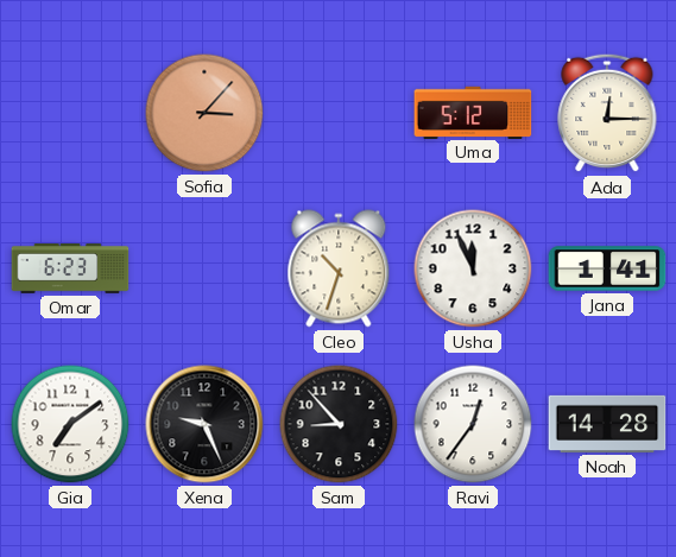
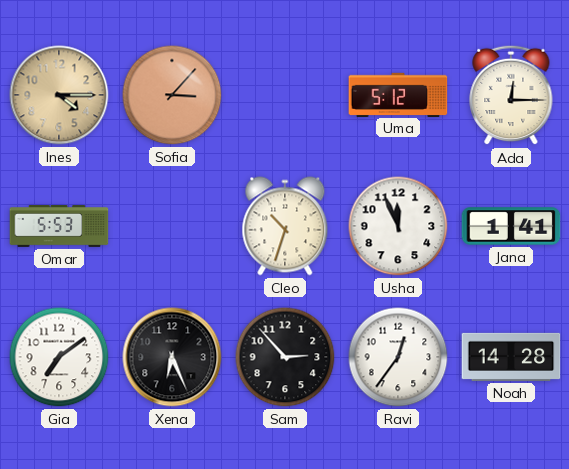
Ines: none -> 4:15
Omar: 6:23 -> 5:53
Xena: 9:26 -> 6:26
Sam: 8:53 -> 2:53
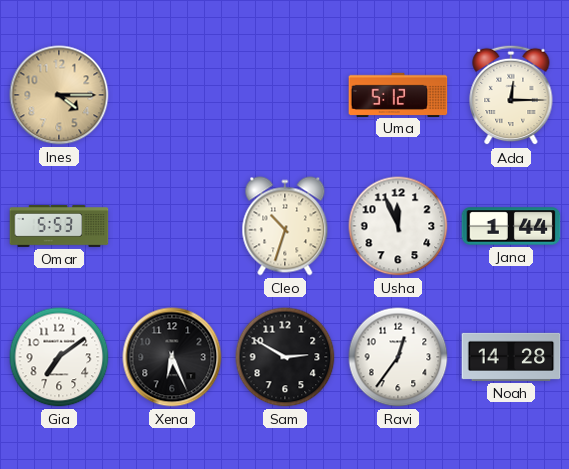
Sofia: 3:07 -> none
Jana: 1:41 -> 1:44
Sam: 2:53 -> 2:50
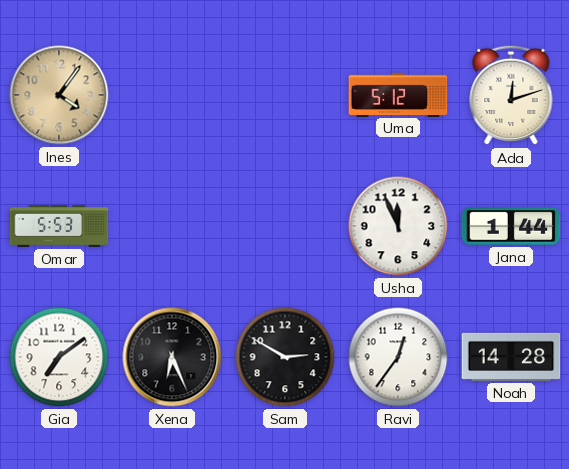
Ines: 4:15 -> 4:06
Ada: 12:15 -> 12:12
Cleo: 10:33 -> none
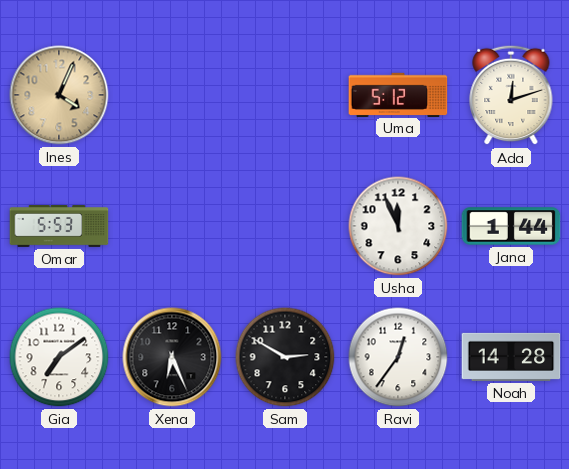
Ines: 4:06 -> 4:04
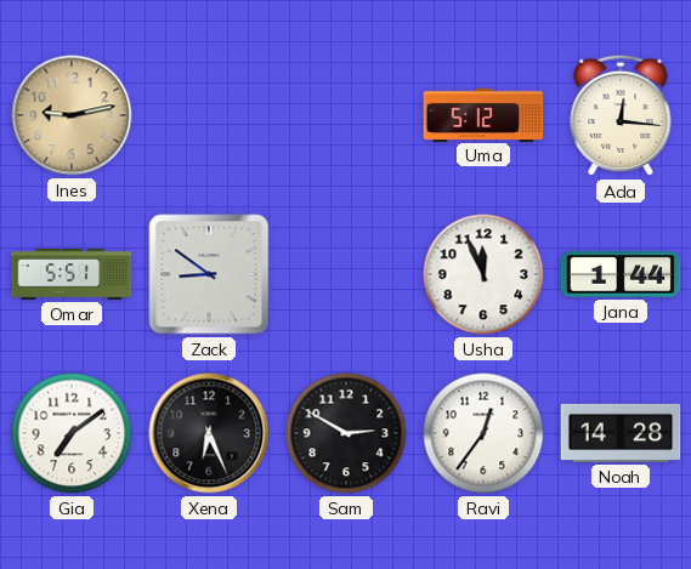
Ines: 4:04 -> 9:13
Ada: 12:12 -> 12:16
Omar: 5:53 -> 5:51
Zack: none -> 8:51
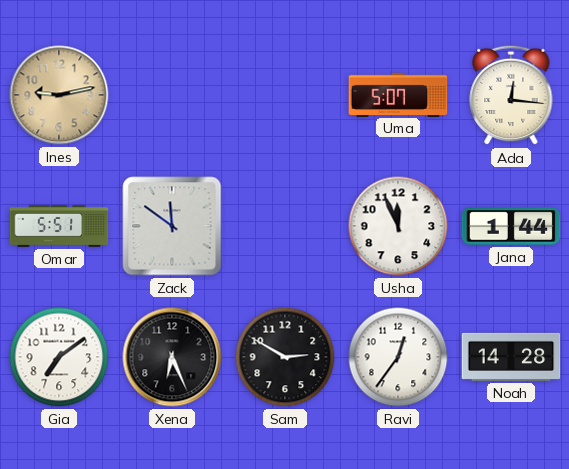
Uma: 5:12 -> 5:07
Zack: 8:51 -> 11:51
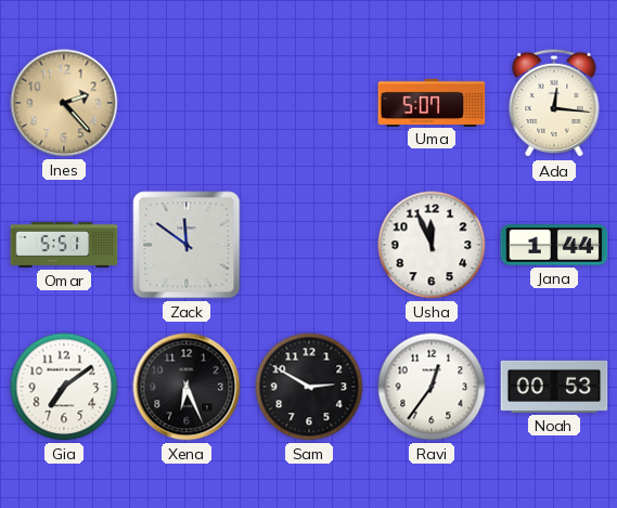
Ines: 9:13 -> 2:23
Noah: 14:28 -> 00:53
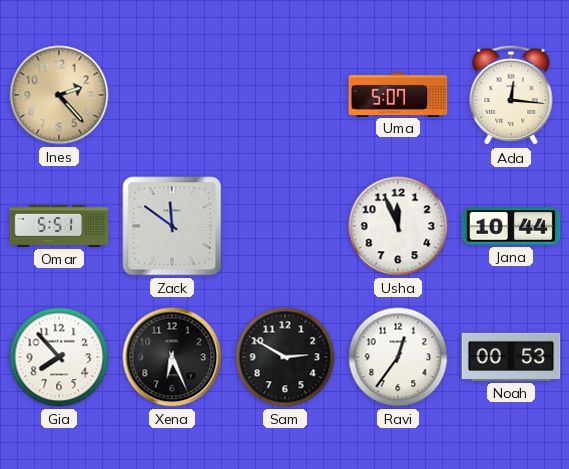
Jana: 1:44 -> 10:44
Gia: 7:09 -> 7:53
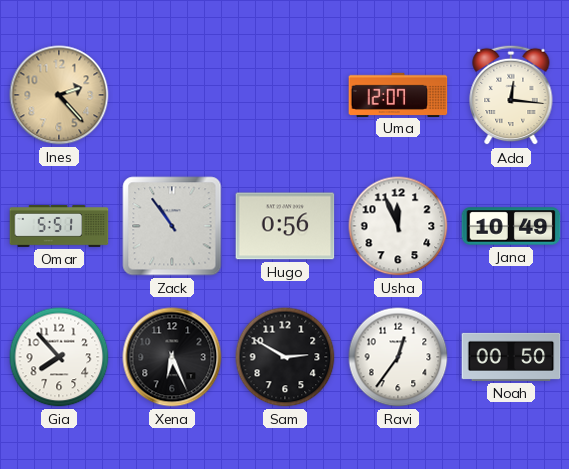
Uma: 5:07 -> 12:07
Zack: 11:51 -> 10:54
Hugo: none -> 0:56
Jana: 10:44 -> 10:49
Noah: 00:53 -> 00:50
